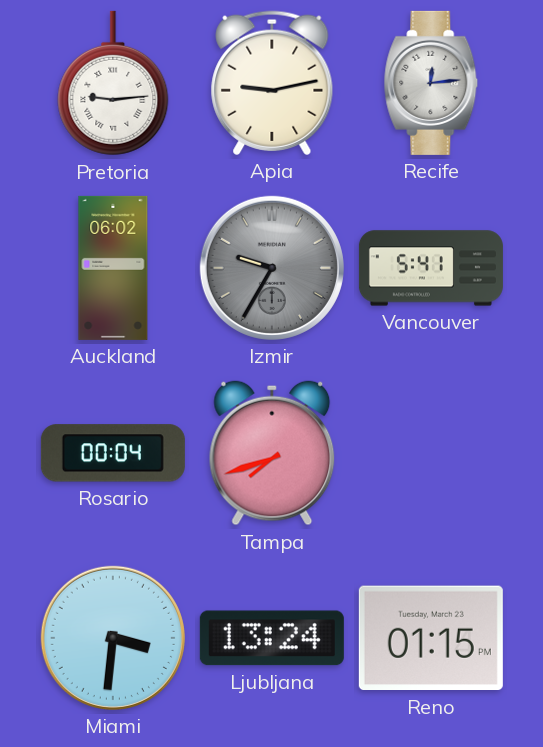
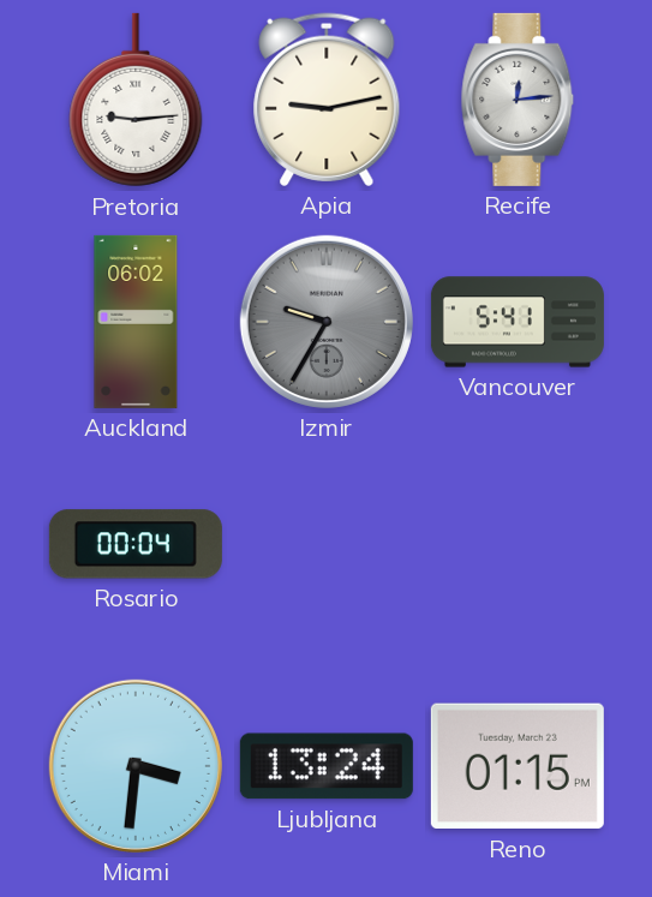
Tampa: 7:42 -> none
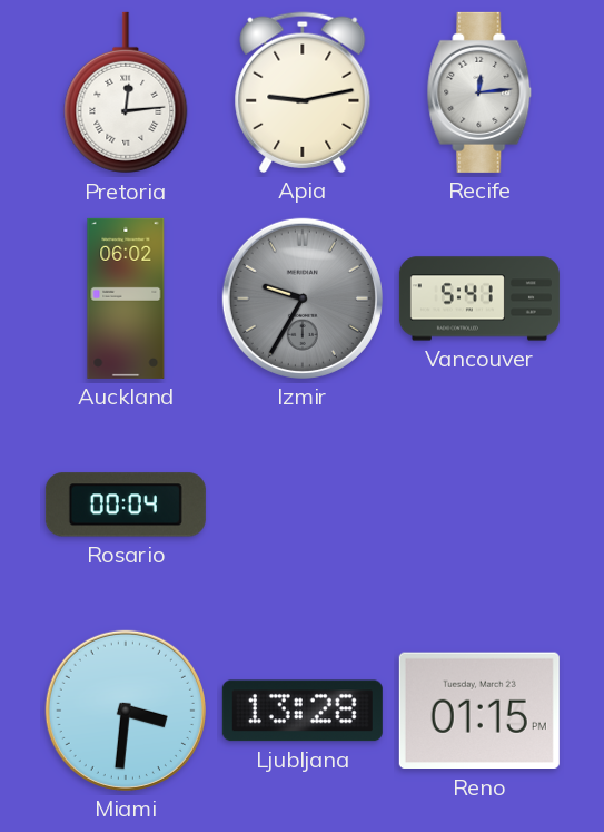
Pretoria: 9:14 -> 12:14
Ljubljana: 13:24 -> 13:28
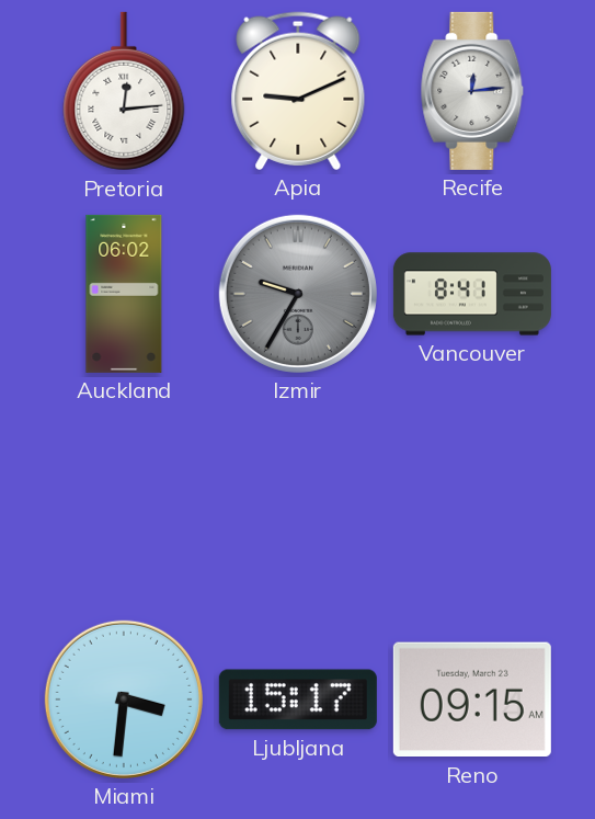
Apia: 9:13 -> 9:11
Vancouver: 5:41 -> 8:41
Rosario: 00:04 -> none
Ljubljana: 13:28 -> 15:17
Reno: 01:15 -> 09:15
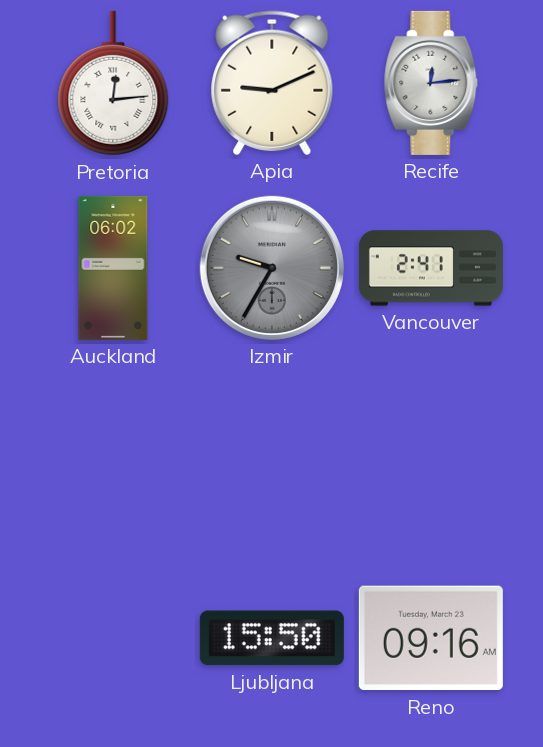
Vancouver: 8:41 -> 2:41
Miami: 3:31 -> none
Ljubljana: 15:17 -> 15:50
Reno: 09:15 -> 09:16
